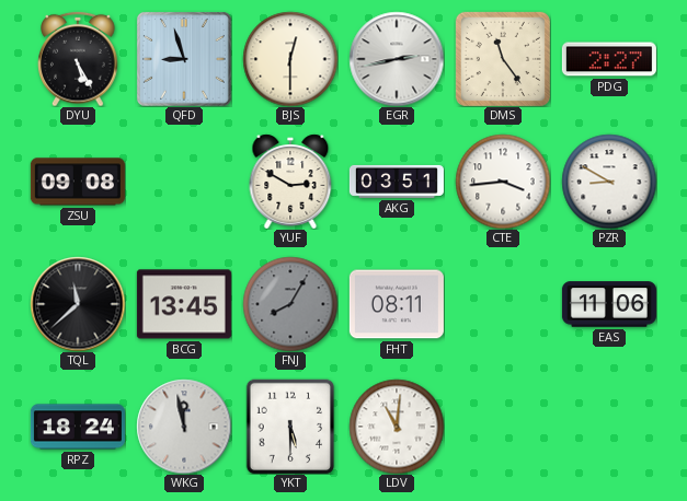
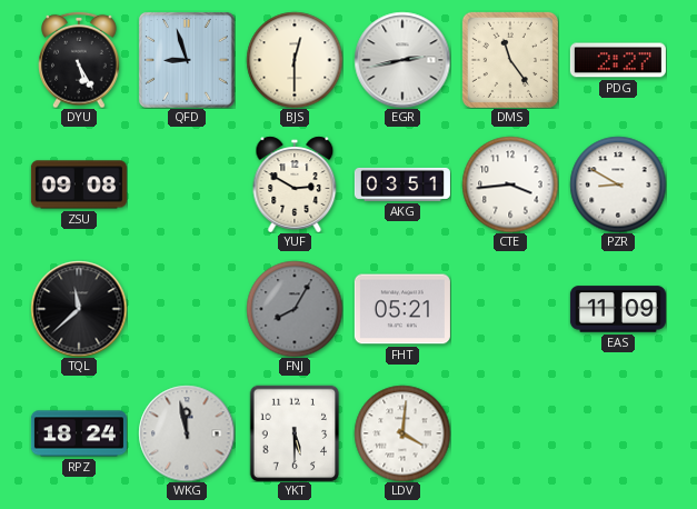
BCG: 13:45 -> none
FHT: 08:11 -> 05:21
EAS: 11:06 -> 11:09
LDV: 11:01 -> 4:01
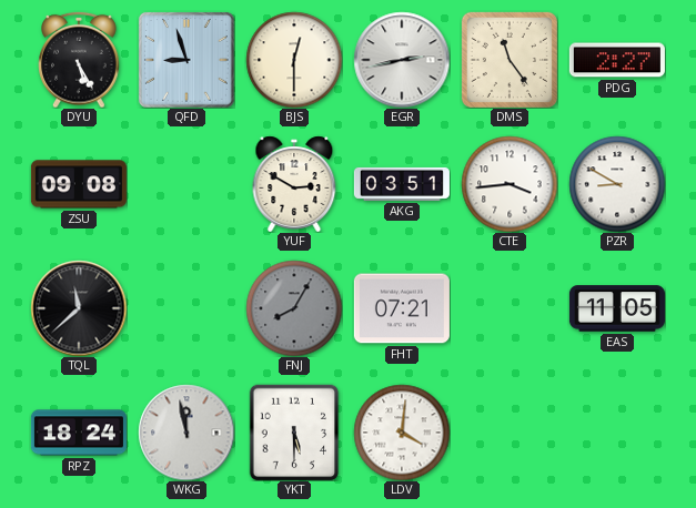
FHT: 05:21 -> 07:21
EAS: 11:09 -> 11:05
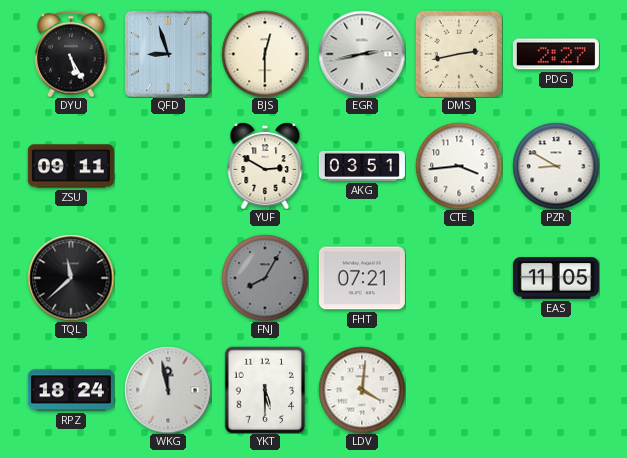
DMS: 11:24 -> 2:43
ZSU: 09:08 -> 09:11
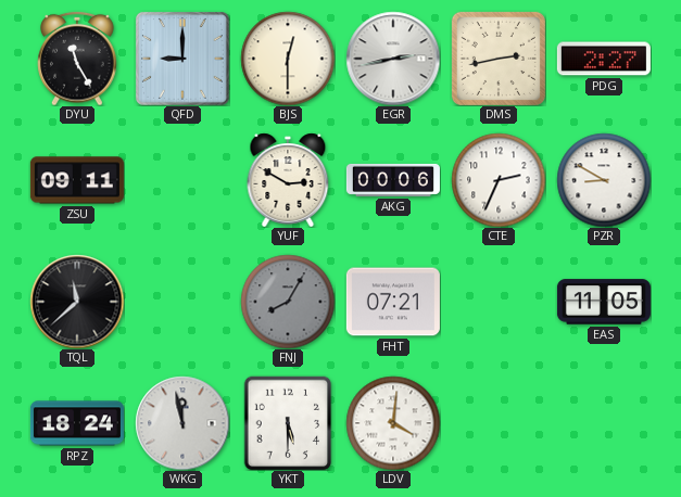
DYU: 5:25 -> 11:25
QFD: 8:57 -> 9:00
AKG: 03:51 -> 00:06
CTE: 3:44 -> 2:34
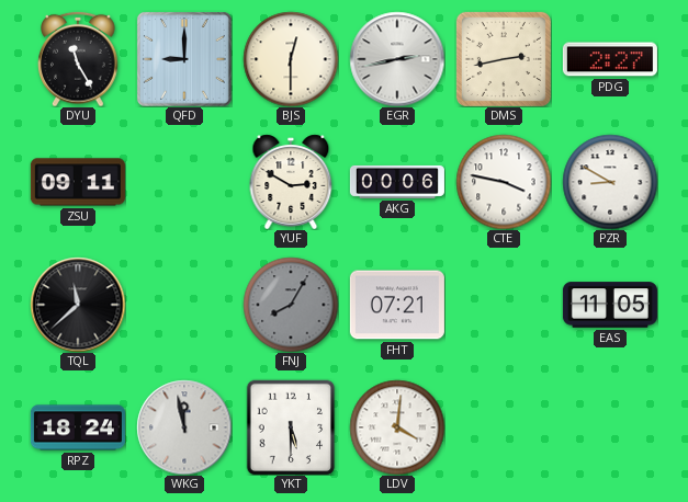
CTE: 2:34 -> 3:47
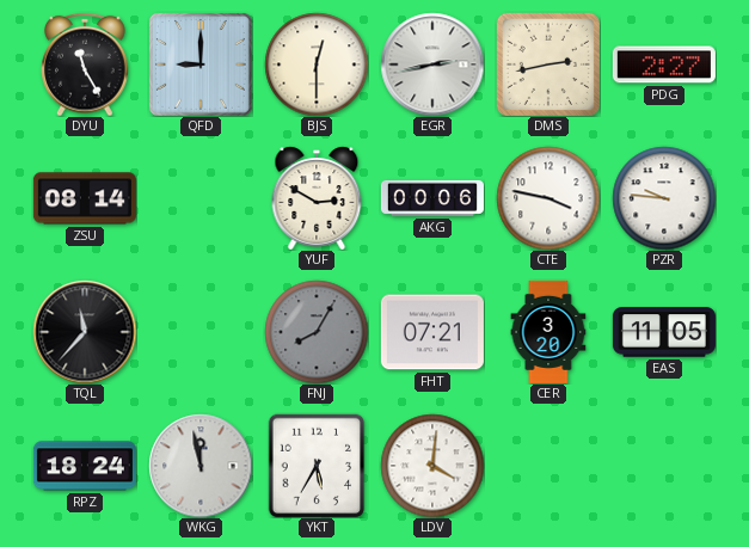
ZSU: 09:11 -> 08:14
PZR: 8:50 -> 9:46
TQL: 11:38 -> 11:37
CER: none -> 3:20
YKT: 5:30 -> 5:35
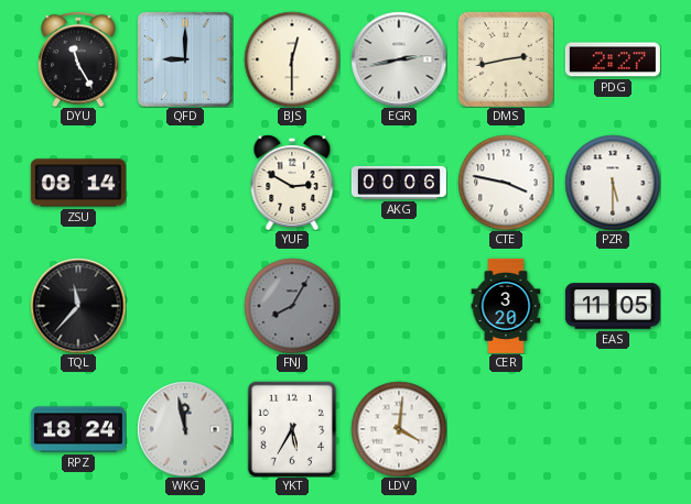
PZR: 9:46 -> 5:30
FHT: 07:21 -> none
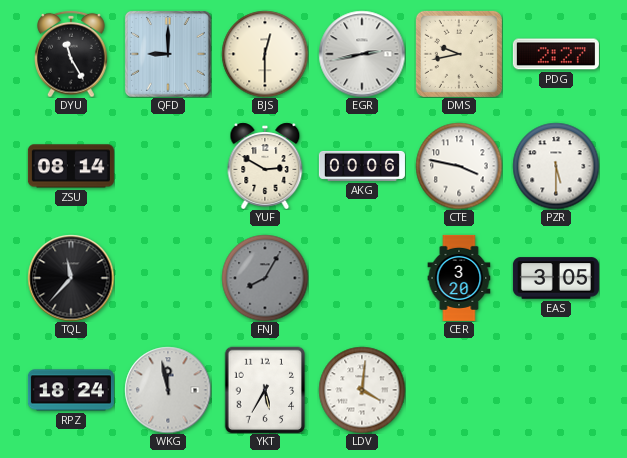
DMS: 2:43 -> 9:43
EAS: 11:05 -> 3:05
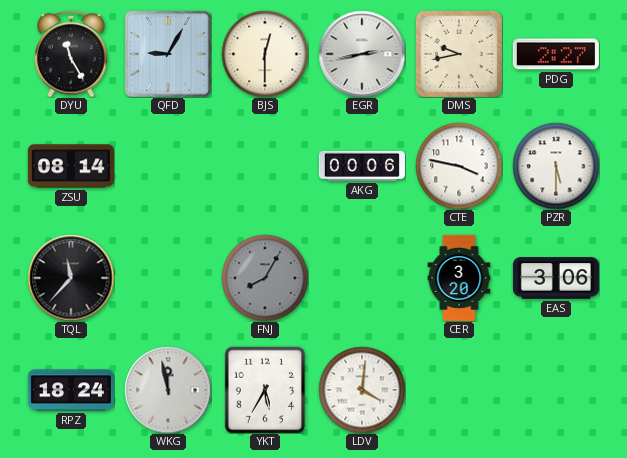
QFD: 9:00 -> 9:05
YUF: 2:50 -> none
EAS: 3:05 -> 3:06
